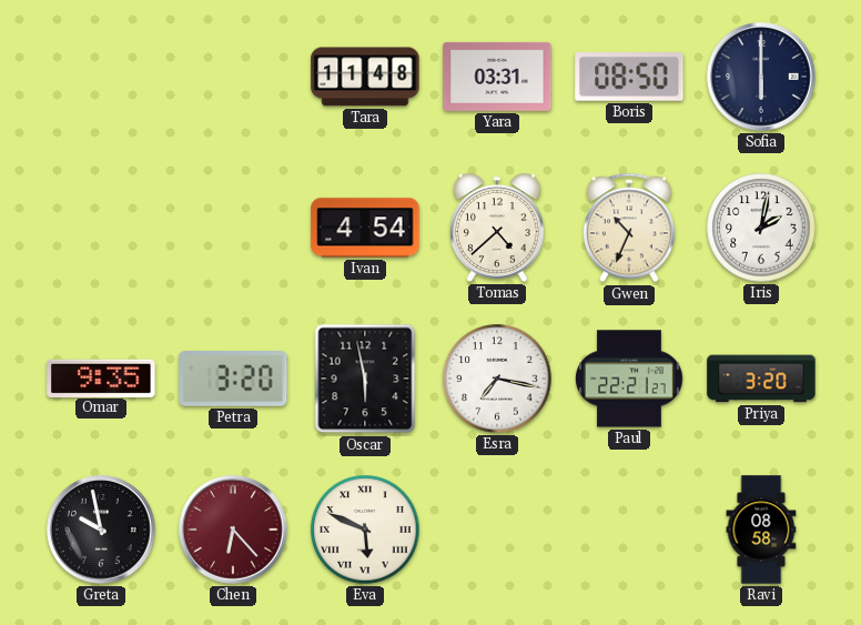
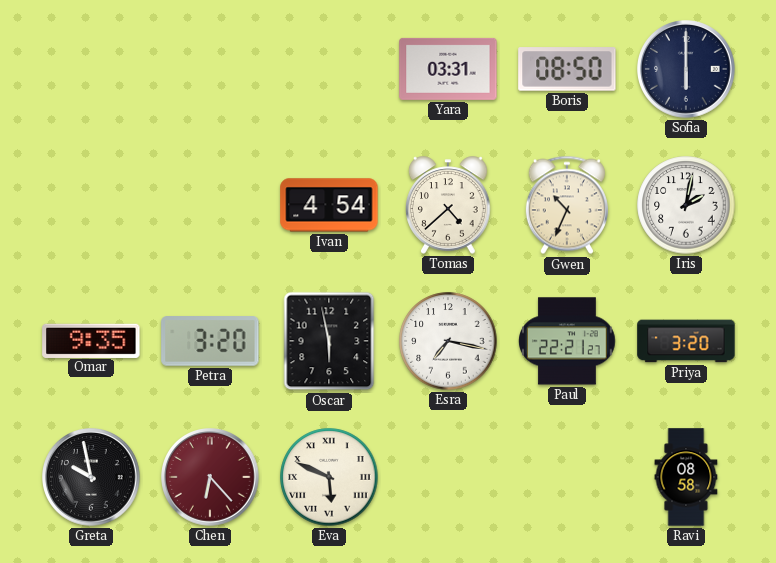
Tara: 11:48 -> none
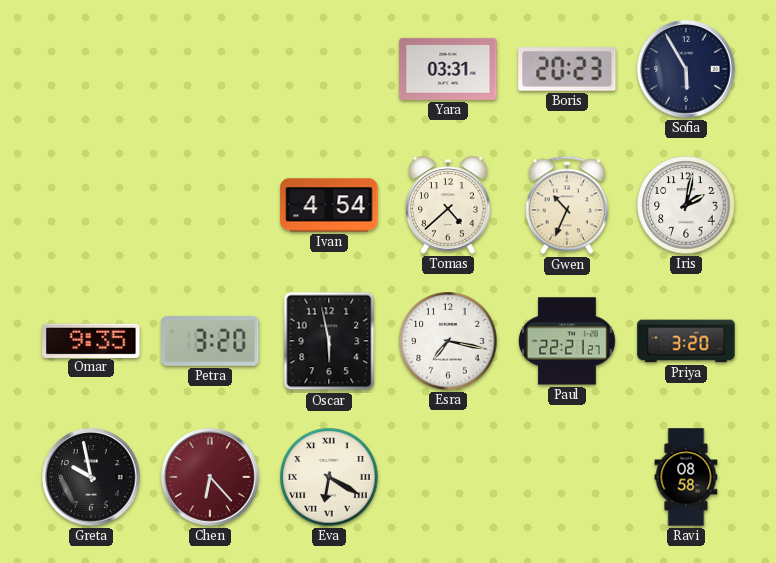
Boris: 08:50 -> 20:23
Sofia: 6:00 -> 5:55
Eva: 5:49 -> 6:20
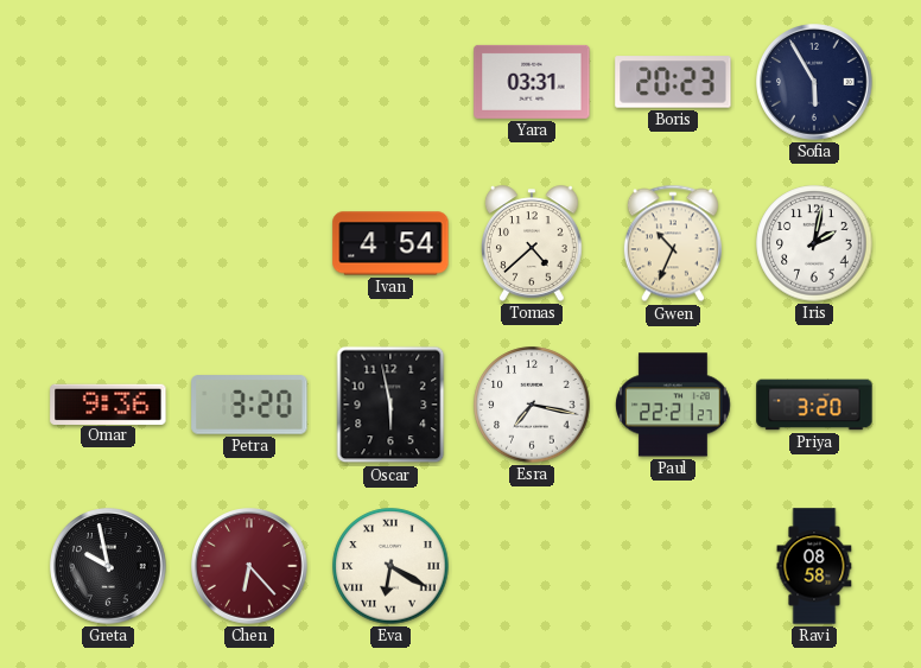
Omar: 9:35 -> 9:36
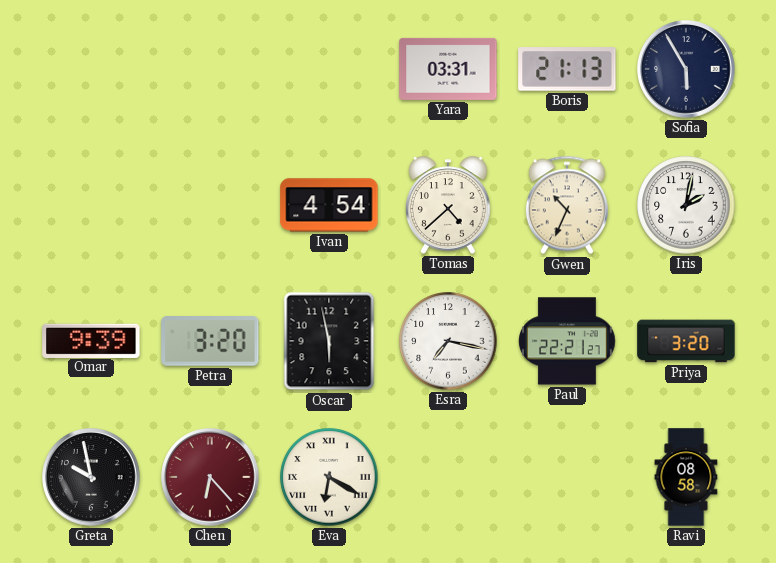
Boris: 20:23 -> 21:13
Omar: 9:36 -> 9:39
